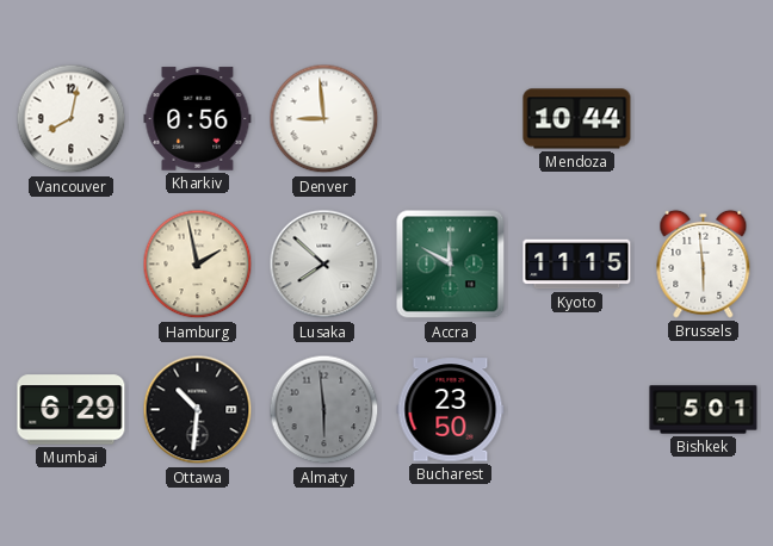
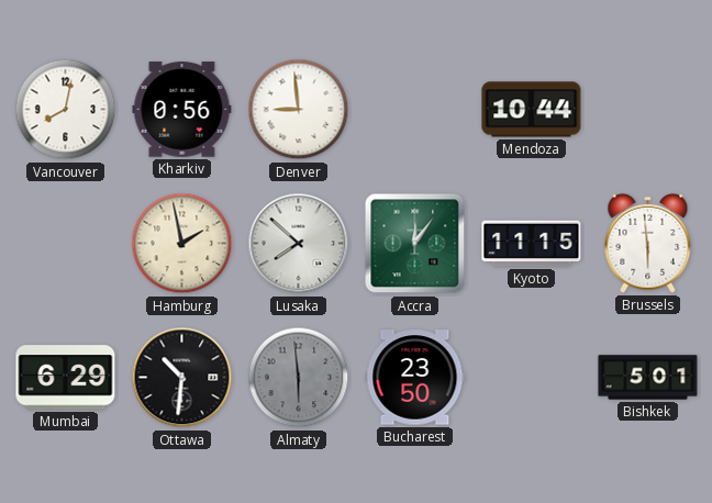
Accra: 11:50 -> 12:06
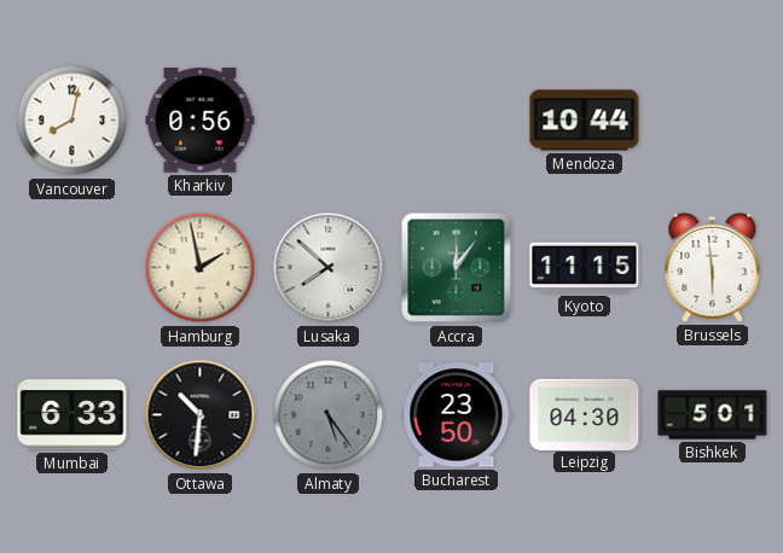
Denver: 8:59 -> none
Mumbai: 6:29 -> 6:33
Almaty: 5:59 -> 5:24
Leipzig: none -> 04:30
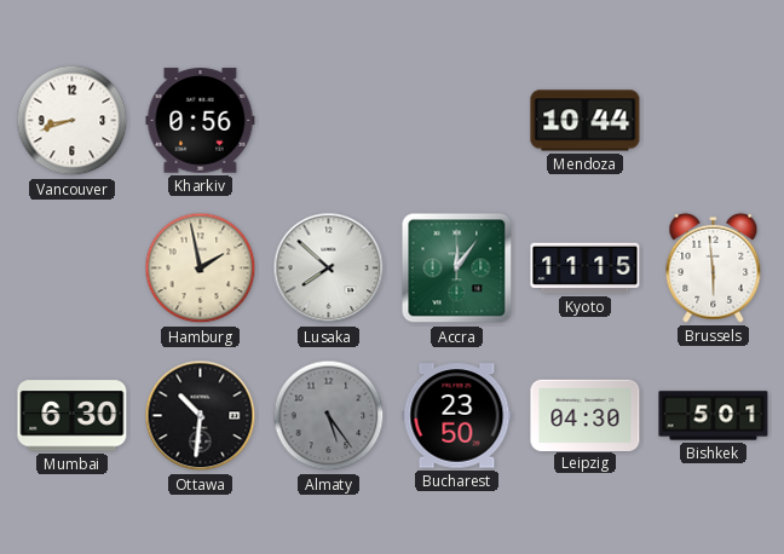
Vancouver: 8:02 -> 8:42
Mumbai: 6:33 -> 6:30
